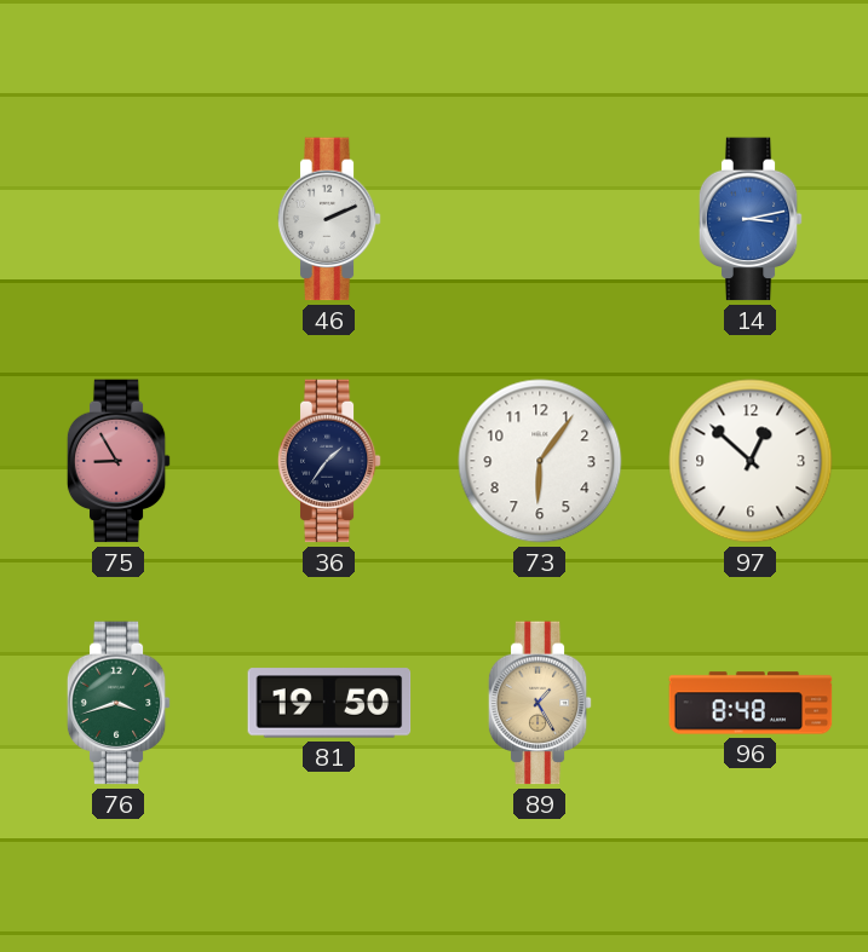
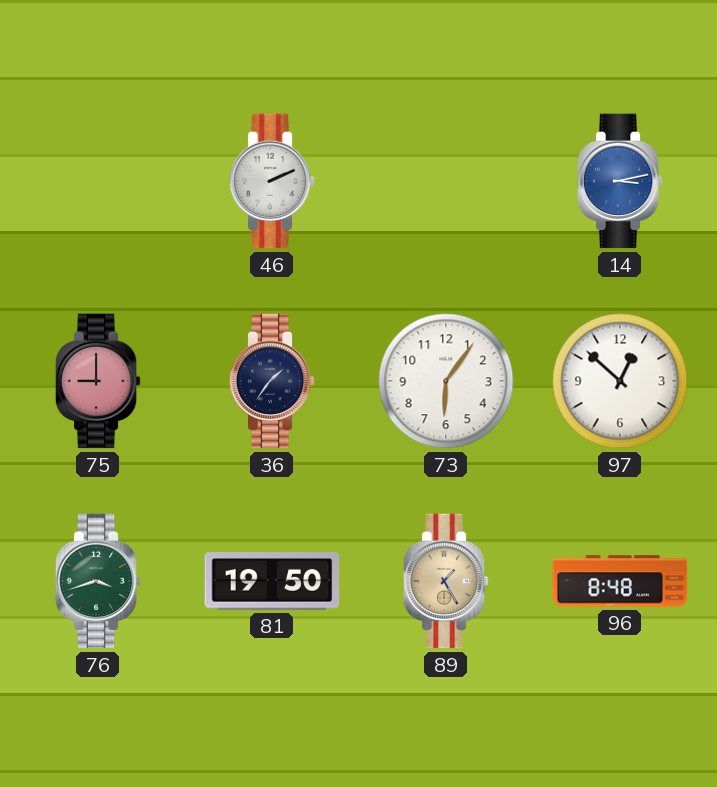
75: 8:55 -> 9:00
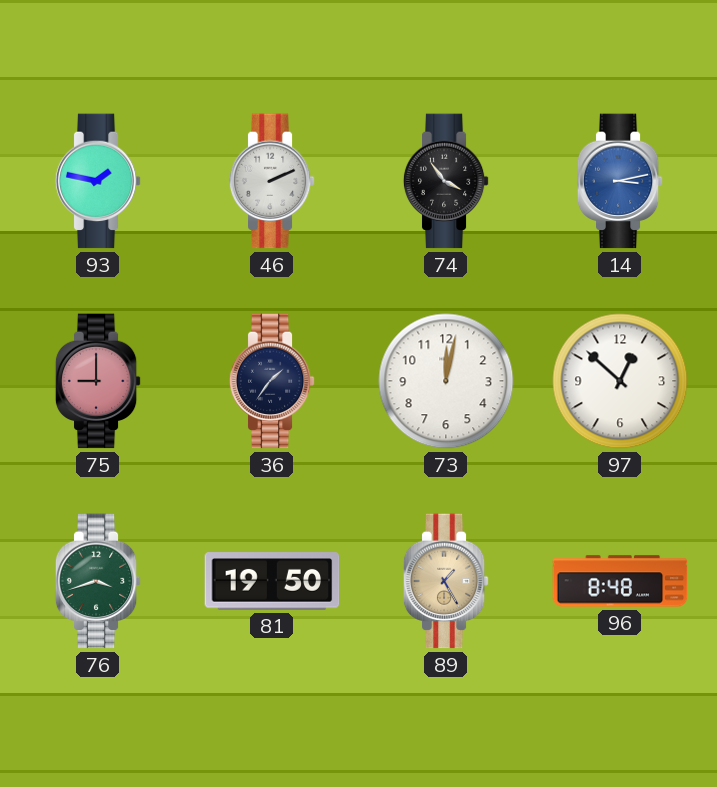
93: none -> 1:47
74: none -> 3:54
73: 6:06 -> 12:02
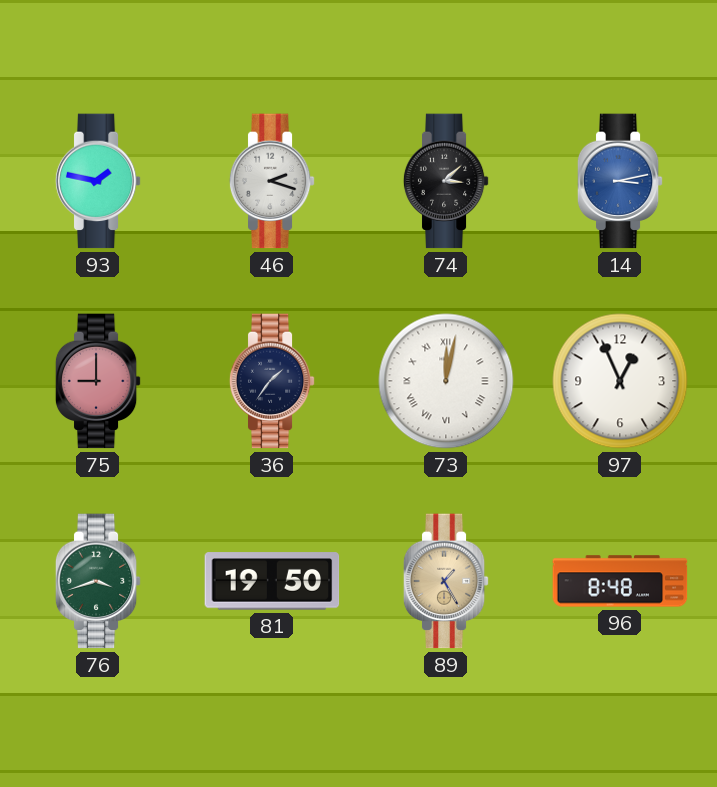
46: 2:11 -> 2:18
74: 3:54 -> 3:08
73 numerals: Arabic -> Roman
97: 12:52 -> 12:56
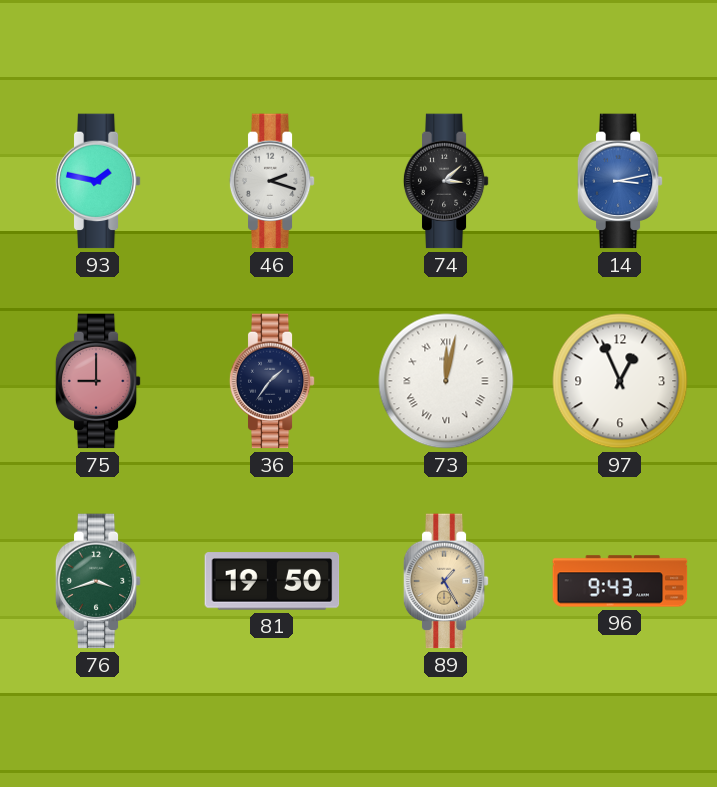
96: 8:48 -> 9:43
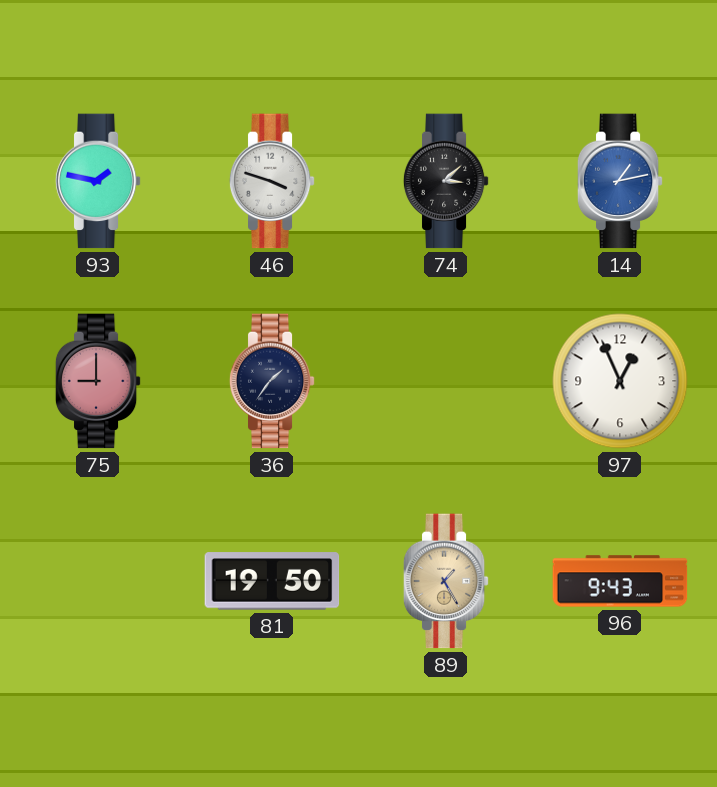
46: 2:18 -> 3:48
14: 3:13 -> 1:13
73: 12:02 -> none
76: 3:42 -> none
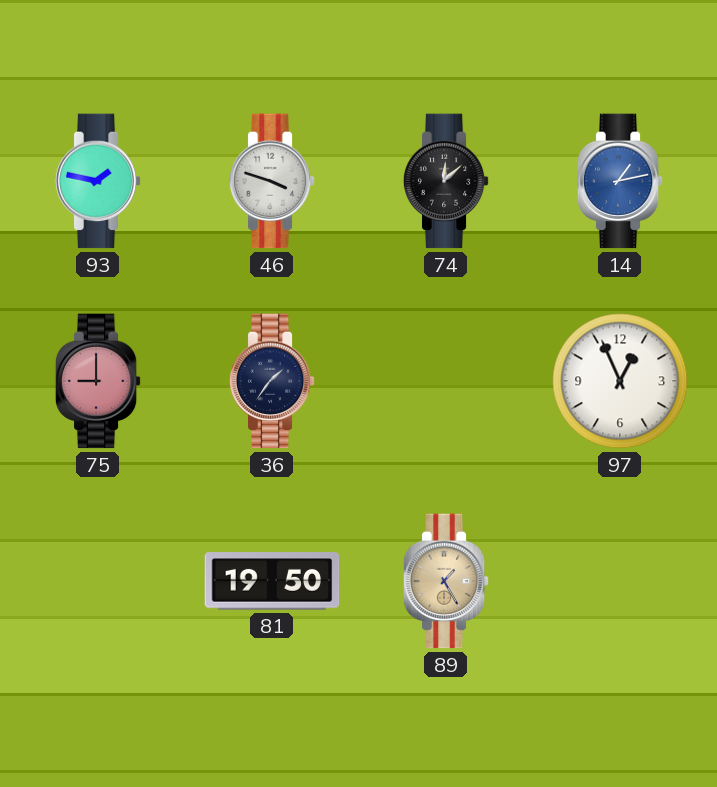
74: 3:08 -> 12:08
96: 9:43 -> none
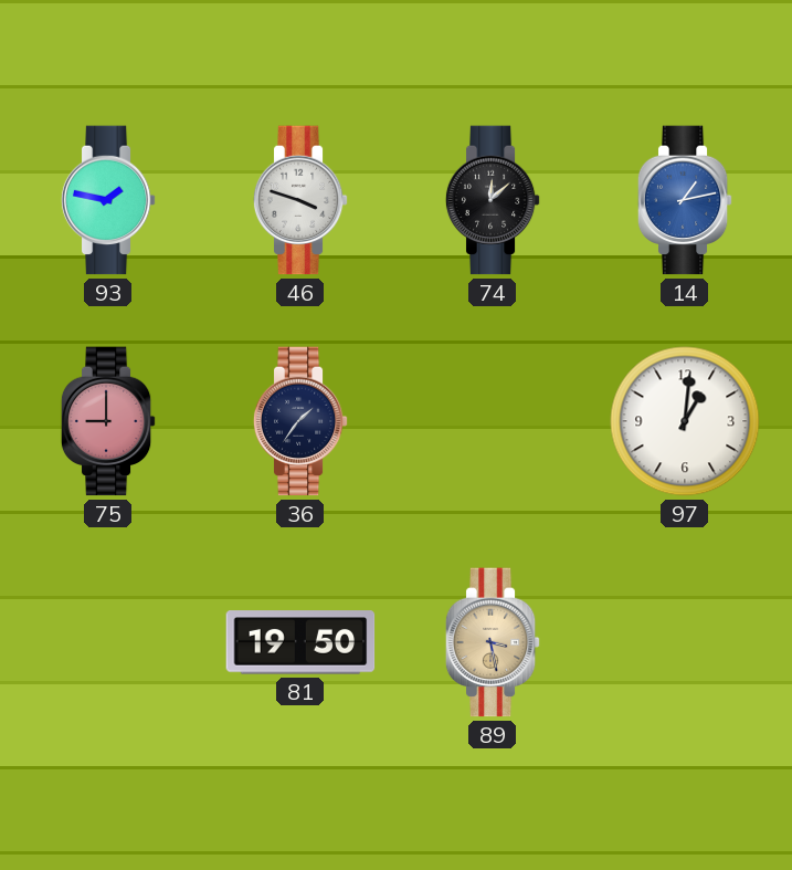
97: 12:56 -> 1:01
89: 1:25 -> 3:28
